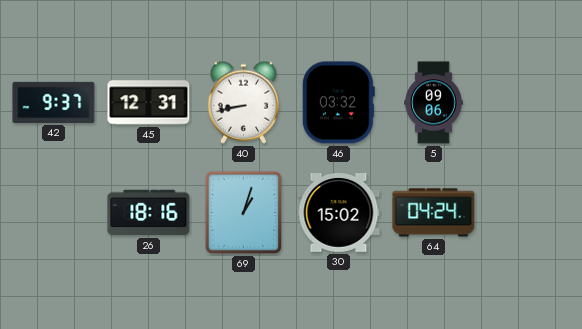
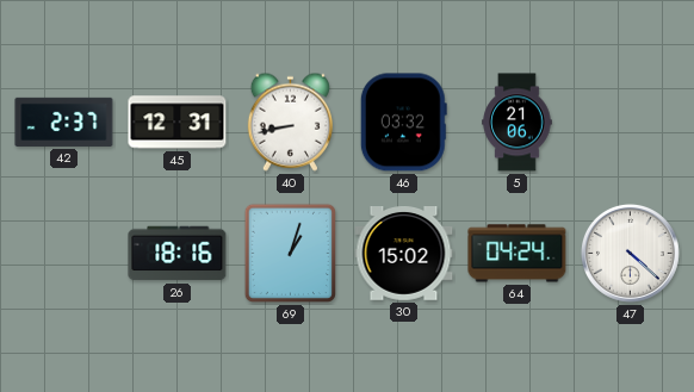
42: 9:37 -> 2:37
5: 09:06 -> 21:06
47: none -> 4:22
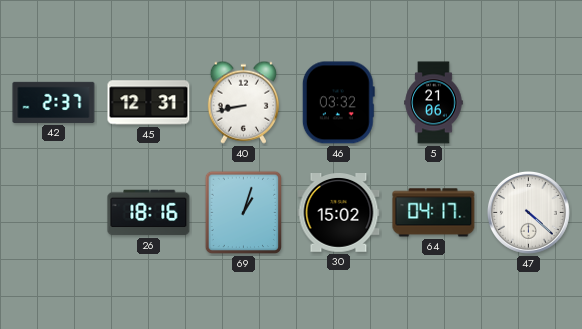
64: 04:24 -> 04:17
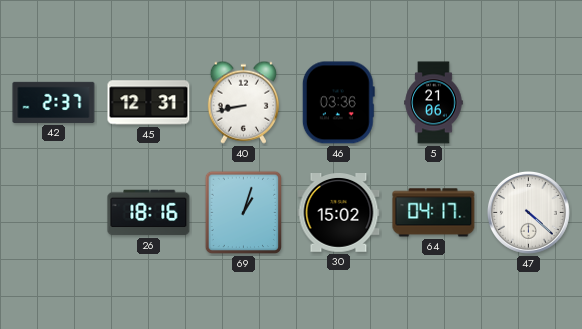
46: 03:32 -> 03:36
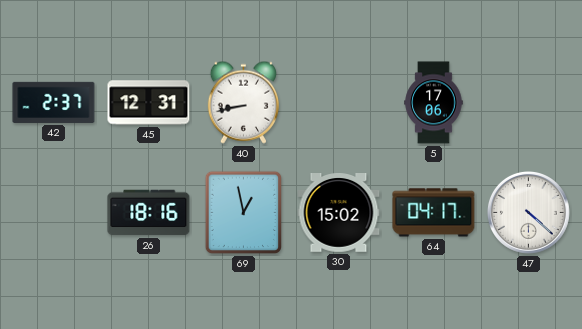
46: 03:36 -> none
5: 21:06 -> 17:06
69: 1:03 -> 12:58
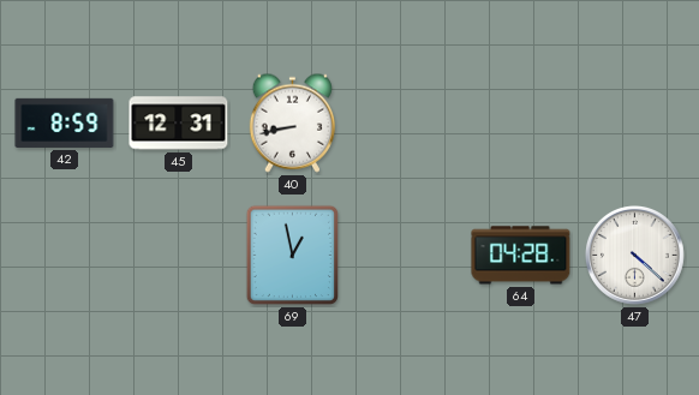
42: 2:37 -> 8:59
5: 17:06 -> none
26: 18:16 -> none
30: 15:02 -> none
64: 04:17 -> 04:28
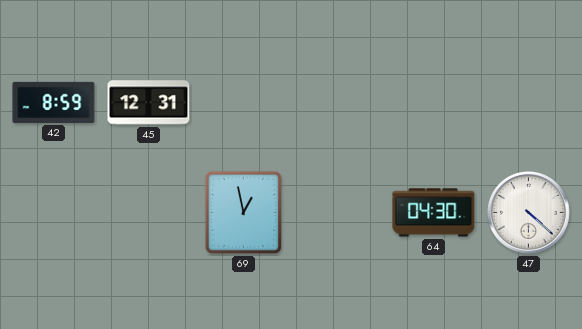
40: 8:43 -> none
64: 04:28 -> 04:30
